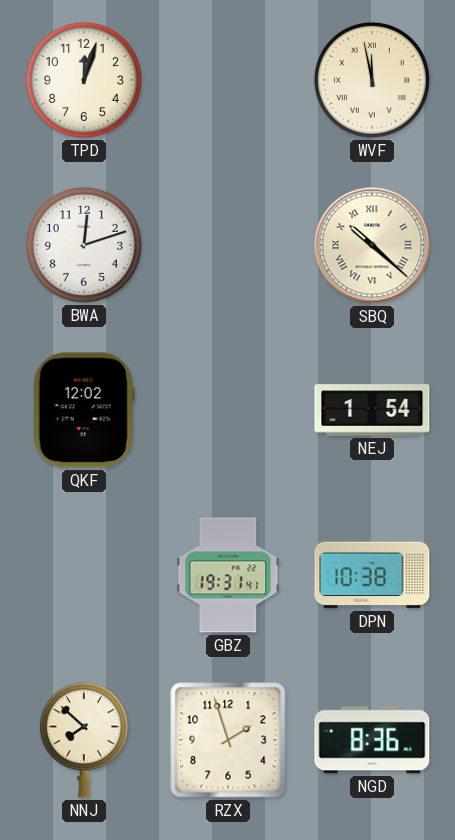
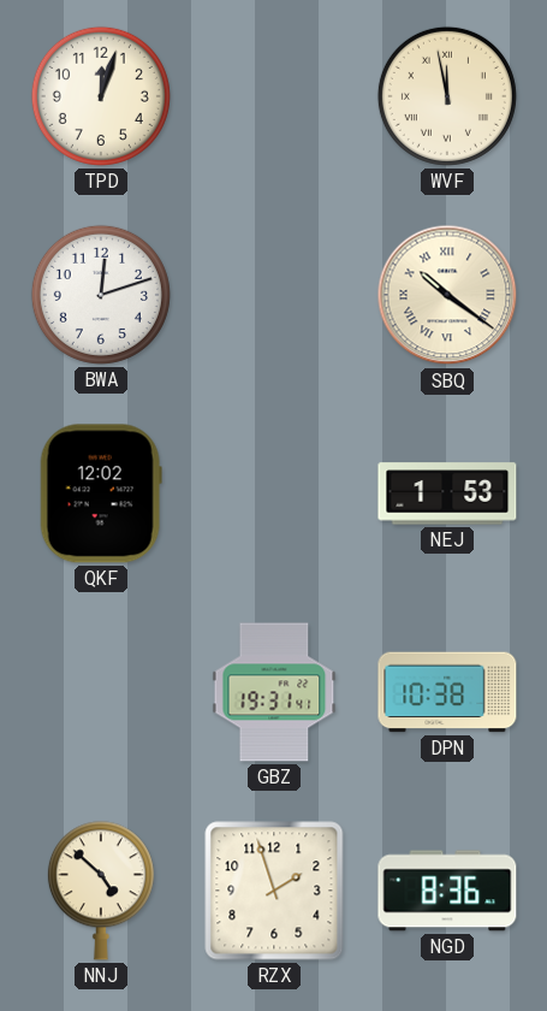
SBQ: 10:22 -> 10:21
NEJ: 1:54 -> 1:53
NNJ: 7:52 -> 4:52
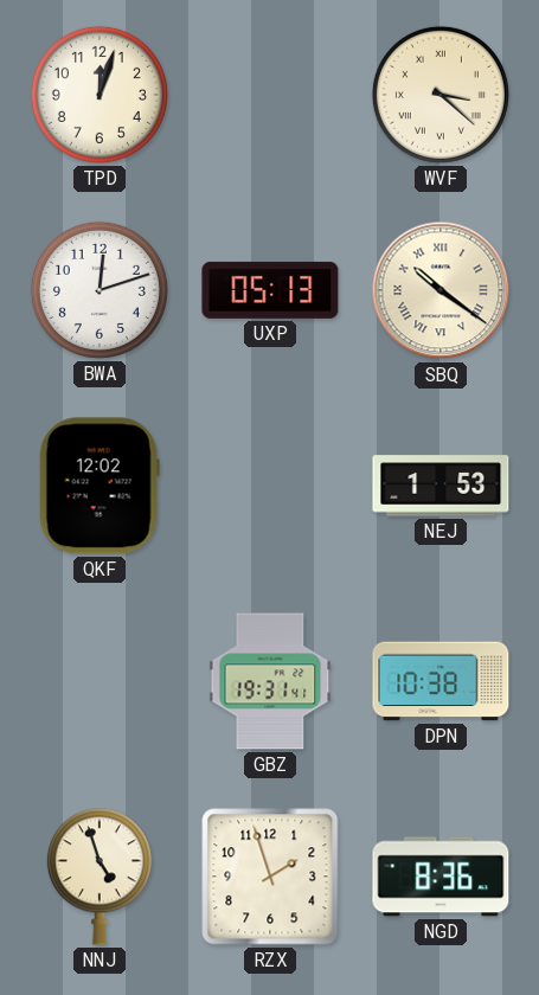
WVF: 11:58 -> 3:22
UXP: none -> 05:13
NNJ: 4:52 -> 4:57
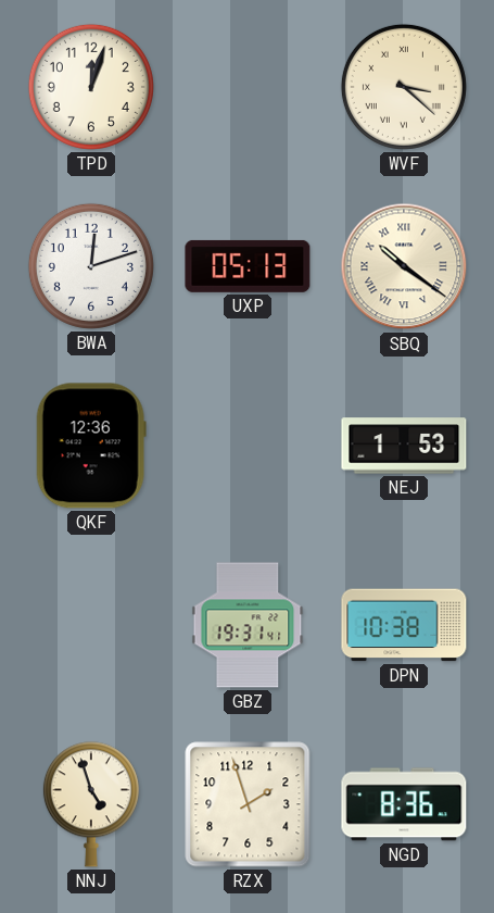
QKF: 12:02 -> 12:36
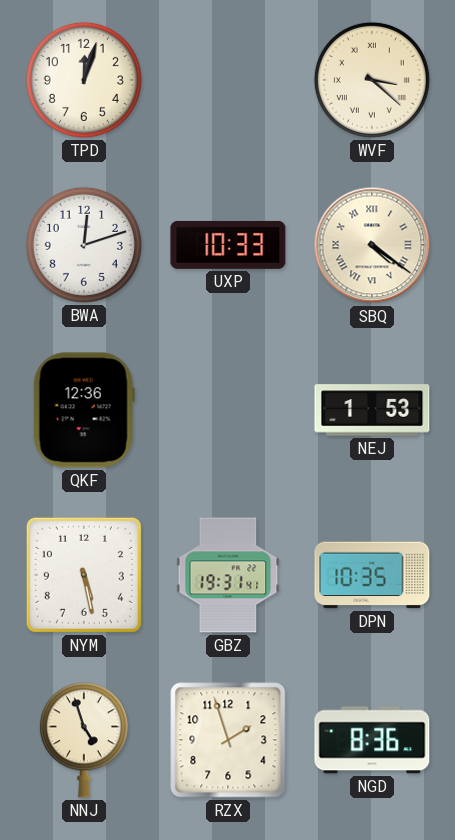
UXP: 05:13 -> 10:33
SBQ: 10:21 -> 4:21
NYM: none -> 5:28
DPN: 10:38 -> 10:35
